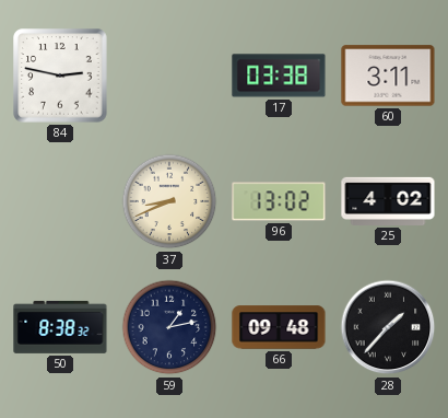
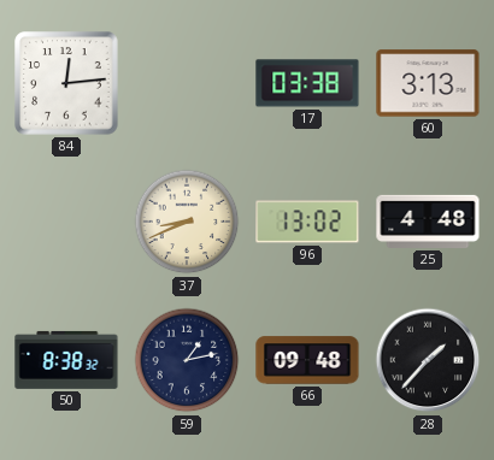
84: 2:47 -> 12:14
60: 3:11 -> 3:13
25: 4:02 -> 4:48
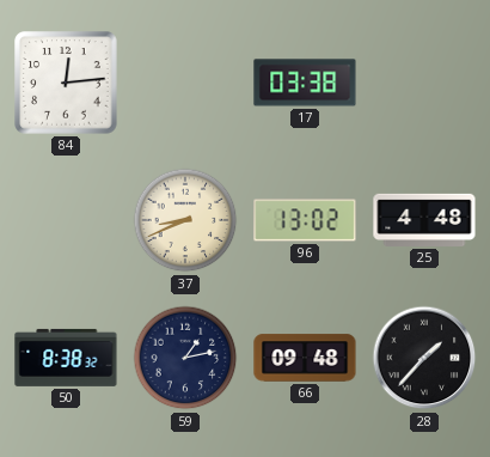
60: 3:13 -> none
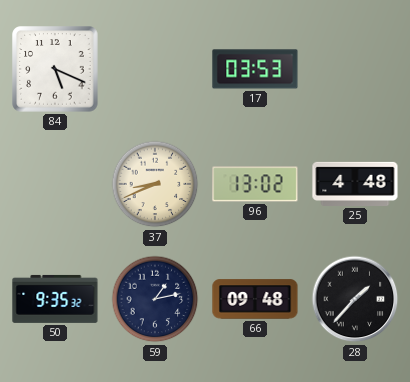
84: 12:14 -> 5:19
17: 03:38 -> 03:53
50: 8:38 -> 9:35
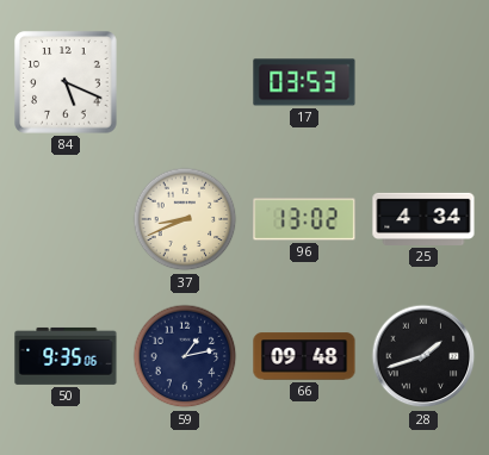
25: 4:48 -> 4:34
50: 9:35:32 -> 9:35:06
28: 1:37 -> 1:42
